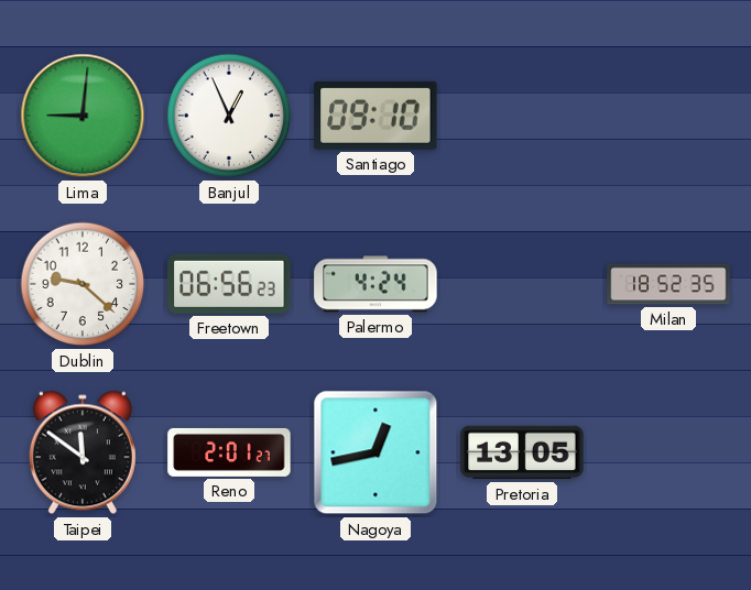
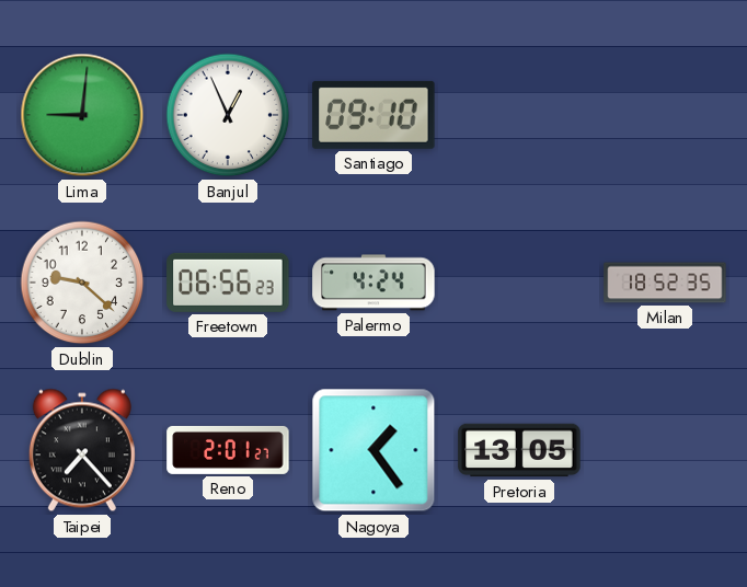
Taipei: 11:51 -> 7:23
Nagoya: 12:43 -> 1:24
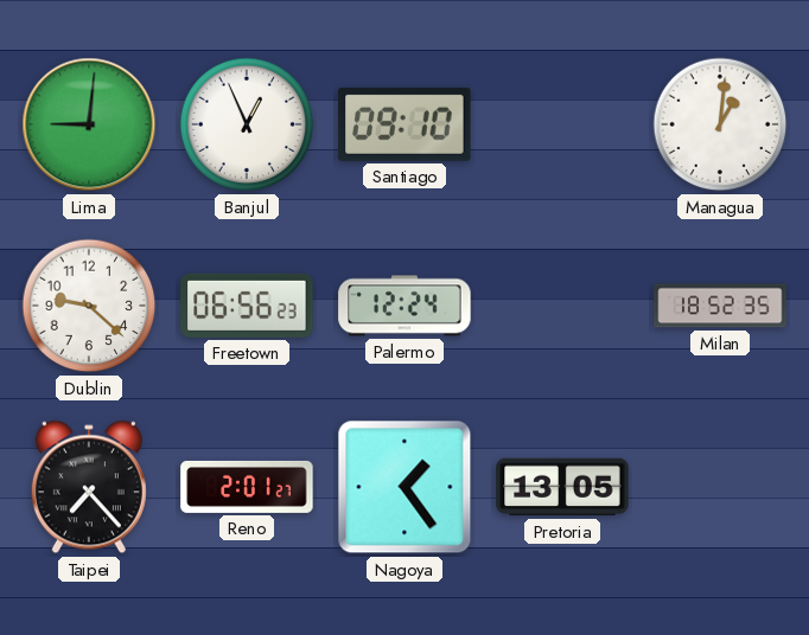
Managua: none -> 1:01
Palermo: 4:24 -> 12:24
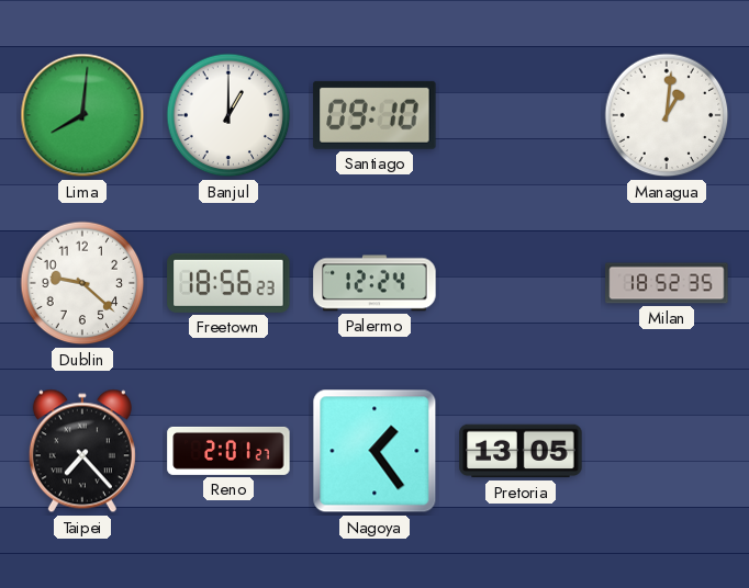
Lima: 9:01 -> 8:01
Banjul: 12:56 -> 1:00
Freetown: 06:56 -> 18:56
